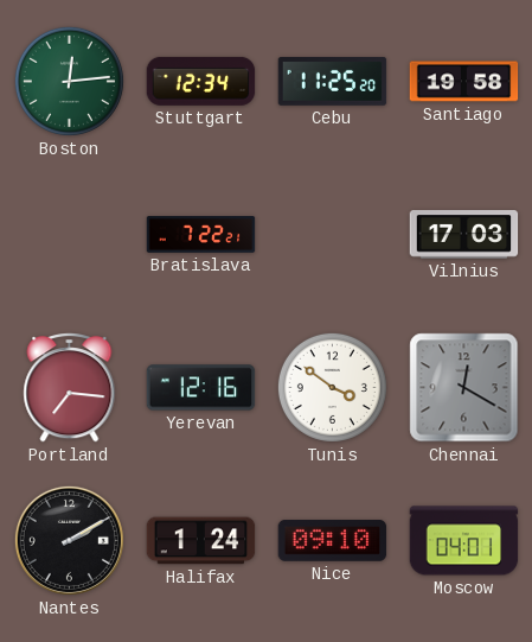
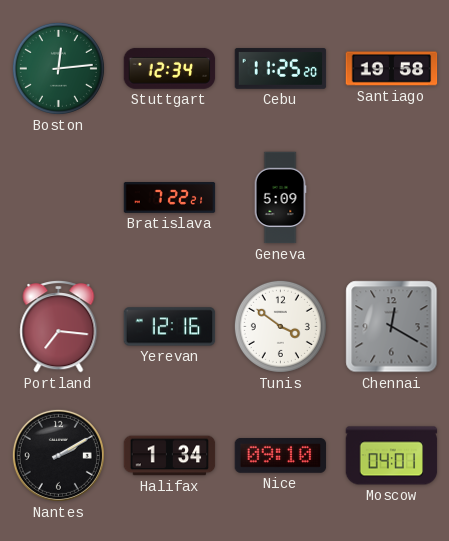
Geneva: none -> 5:09
Vilnius: 17:03 -> none
Halifax: 1:24 -> 1:34
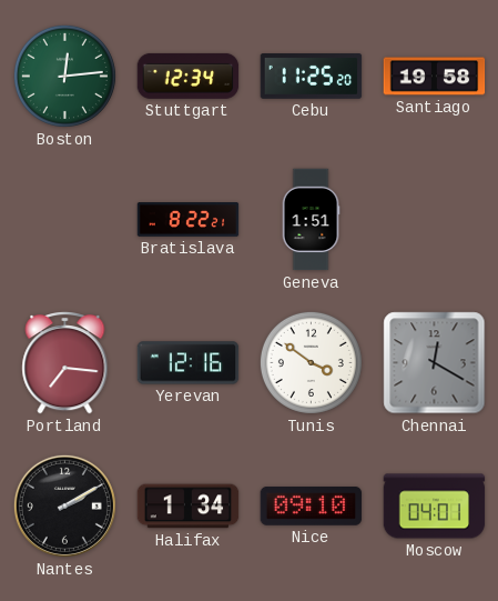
Bratislava: 7:22 -> 8:22
Geneva: 5:09 -> 1:51
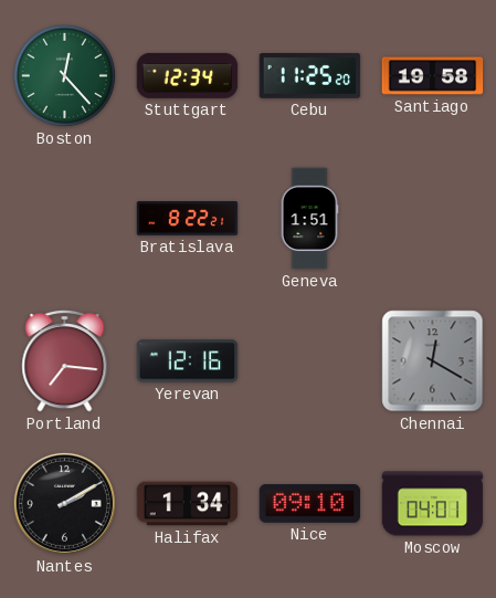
Boston: 12:14 -> 12:23
Tunis: 3:51 -> none
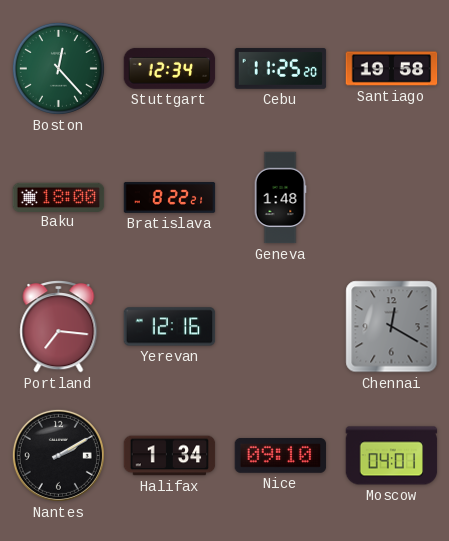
Baku: none -> 18:00
Geneva: 1:51 -> 1:48
